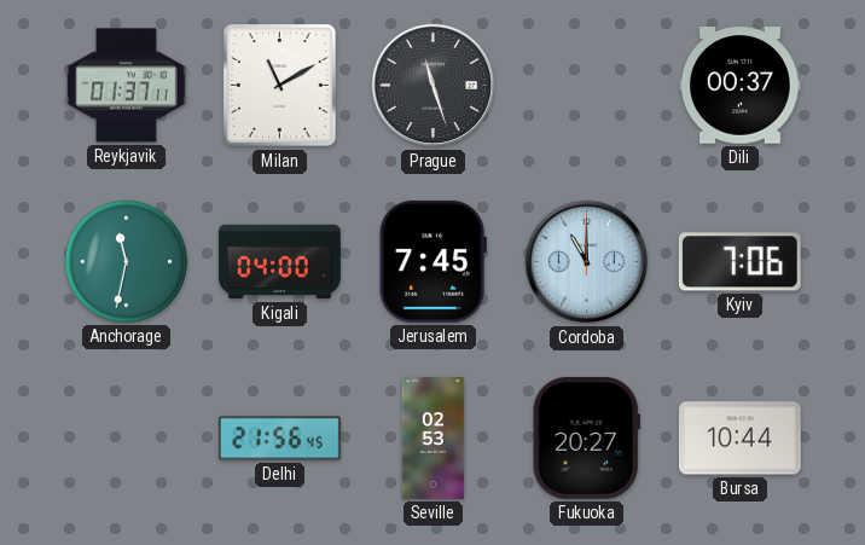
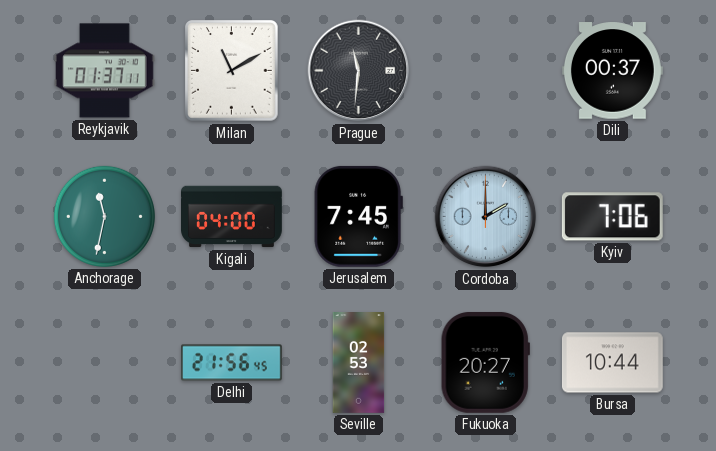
Prague: 11:27 -> 11:31
Cordoba: 11:00 -> 2:00
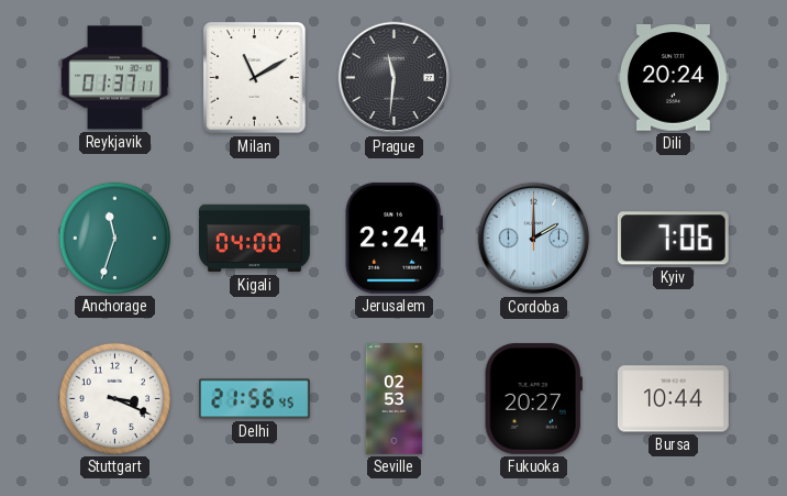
Dili: 00:37 -> 20:24
Anchorage: 11:32 -> 11:33
Jerusalem: 7:45 -> 2:24
Stuttgart: none -> 3:19
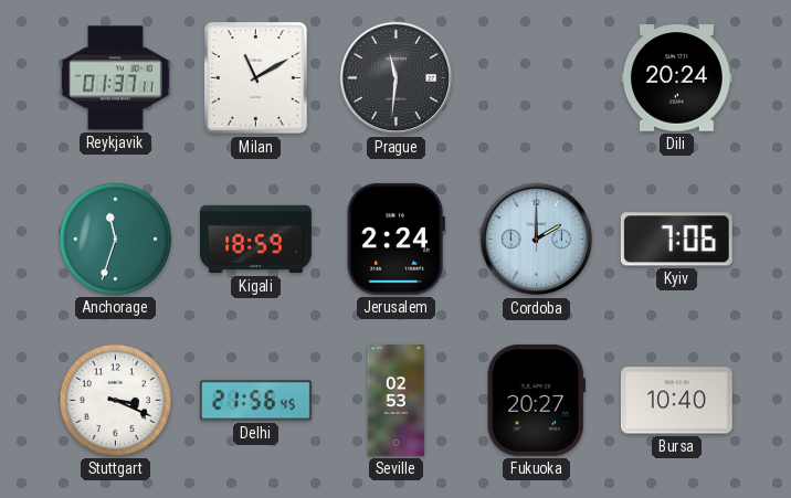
Kigali: 04:00 -> 18:59
Bursa: 10:44 -> 10:40
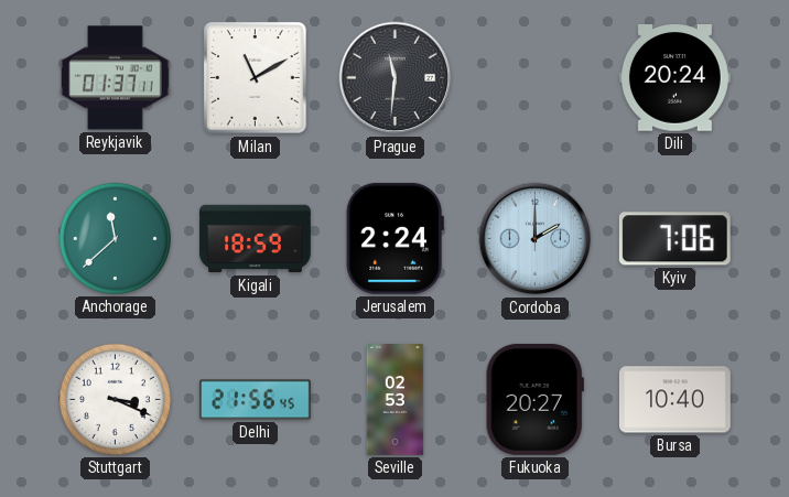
Anchorage: 11:33 -> 11:38
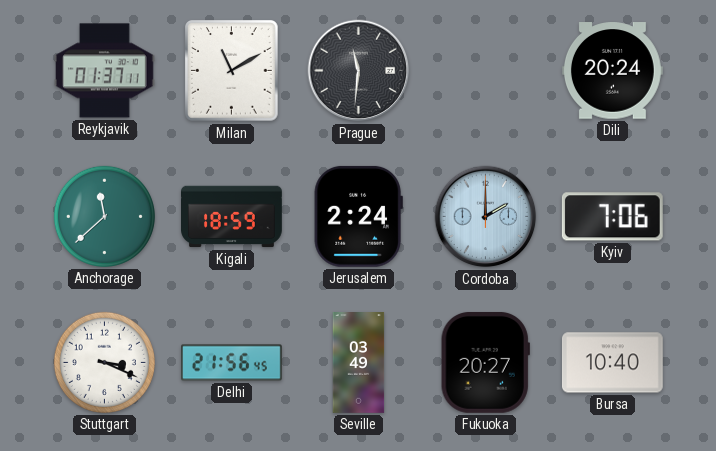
Seville: 02:53 -> 03:49
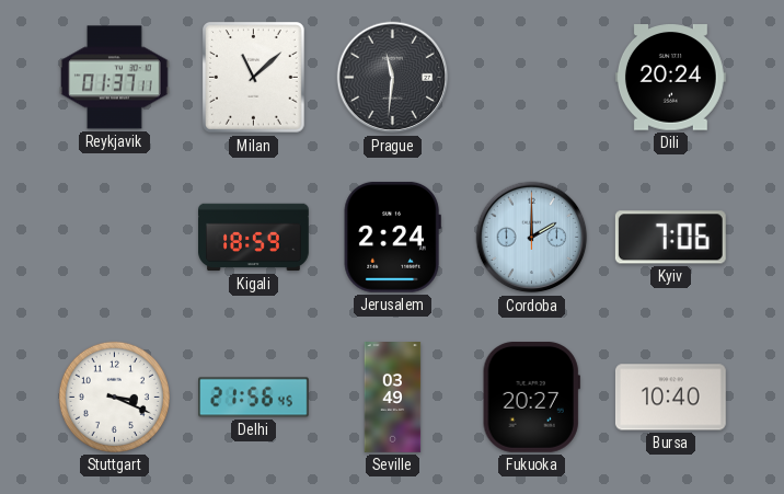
Milan: 11:10 -> 11:08
Anchorage: 11:38 -> none
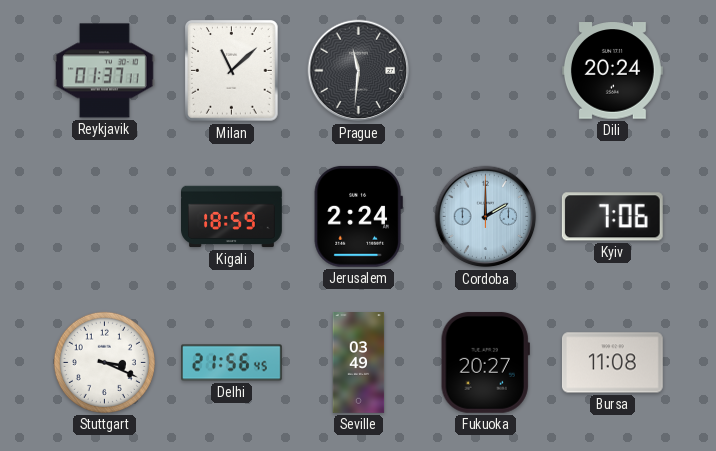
Bursa: 10:40 -> 11:08
